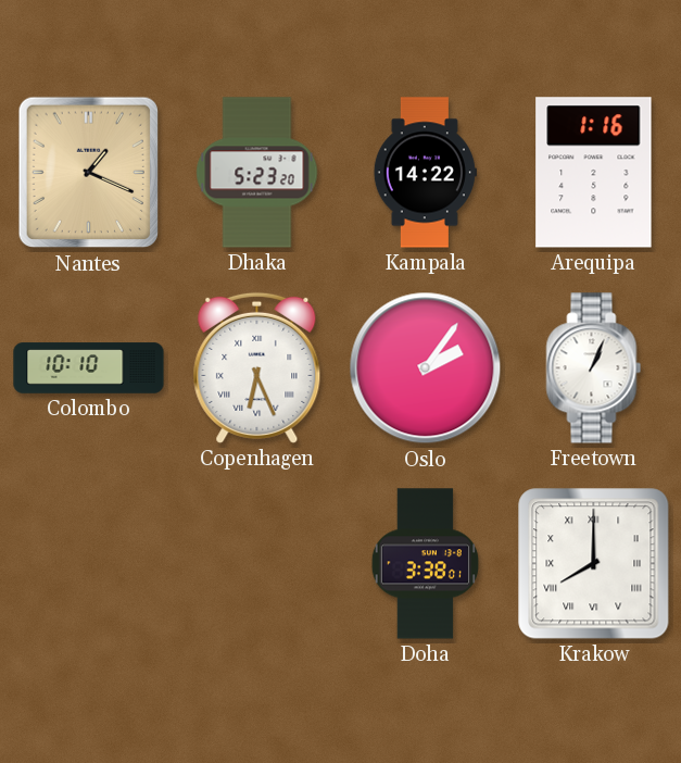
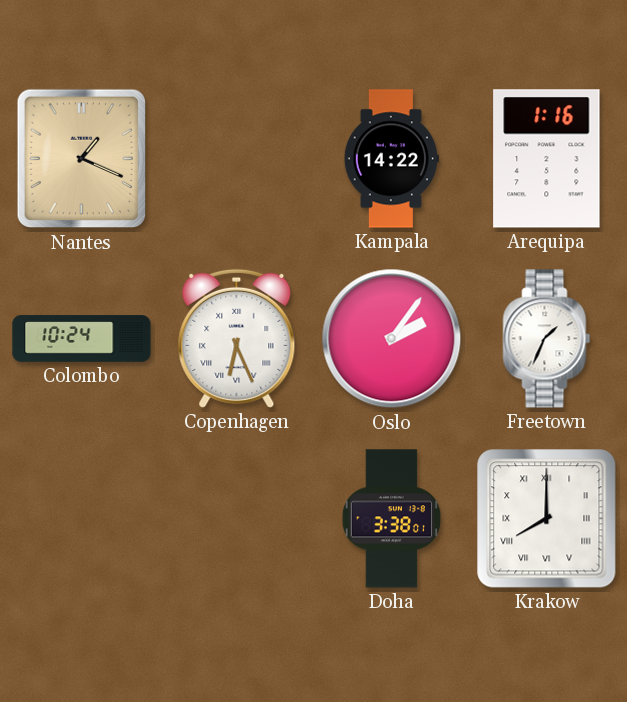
Dhaka: 5:23 -> none
Colombo: 10:10 -> 10:24
Freetown: 1:04 -> 1:34
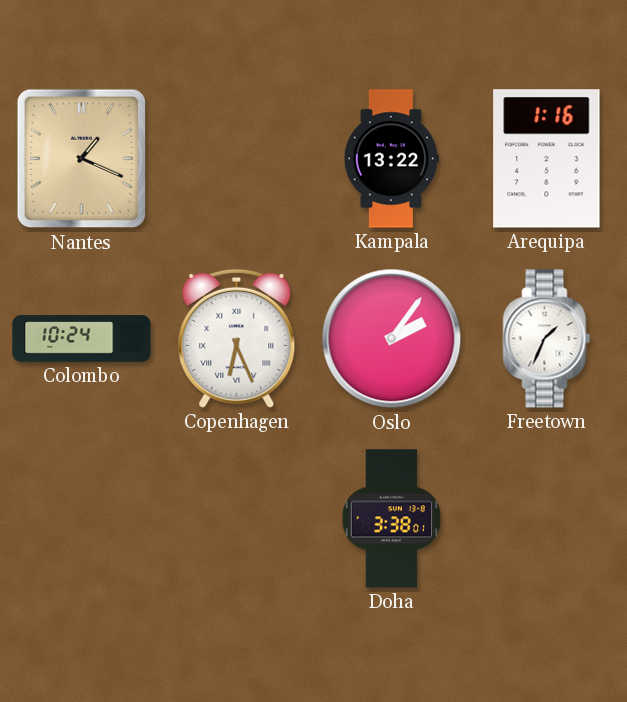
Kampala: 14:22 -> 13:22
Krakow: 8:00 -> none
